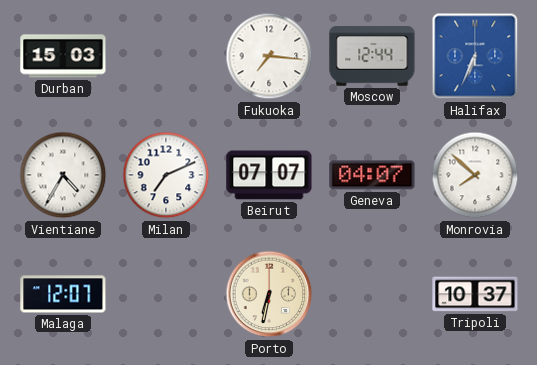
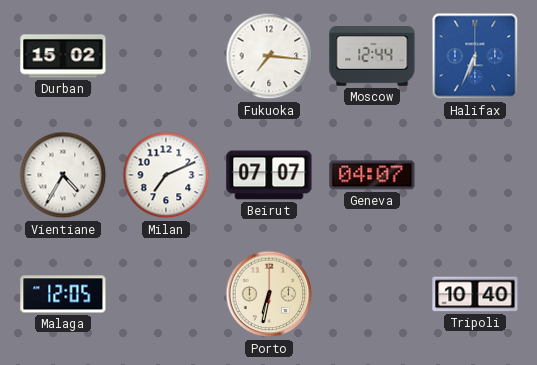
Durban: 15:03 -> 15:02
Monrovia: 7:52 -> none
Malaga: 12:07 -> 12:05
Tripoli: 10:37 -> 10:40
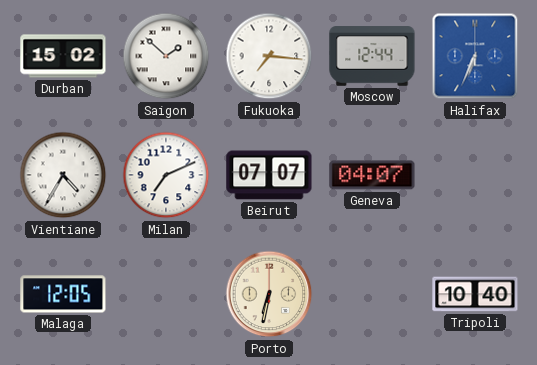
Saigon: none -> 1:52
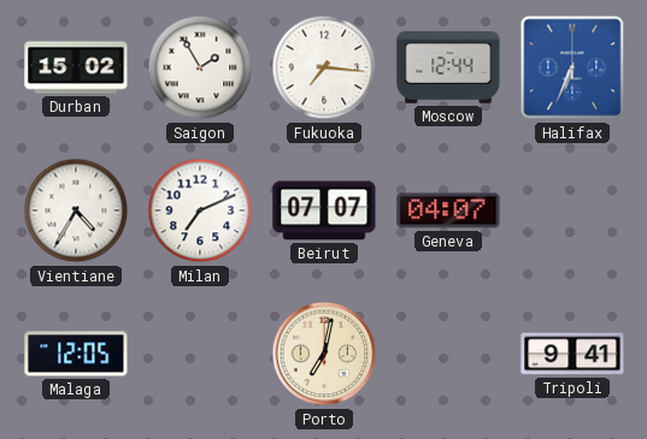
Saigon: 1:52 -> 1:55
Porto: 6:32 -> 7:02
Tripoli: 10:40 -> 9:41
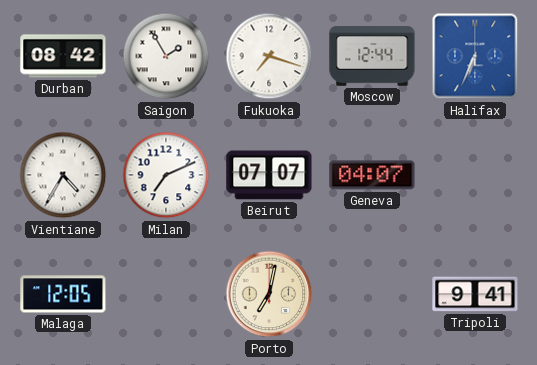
Durban: 15:02 -> 08:42
Fukuoka: 7:16 -> 7:18
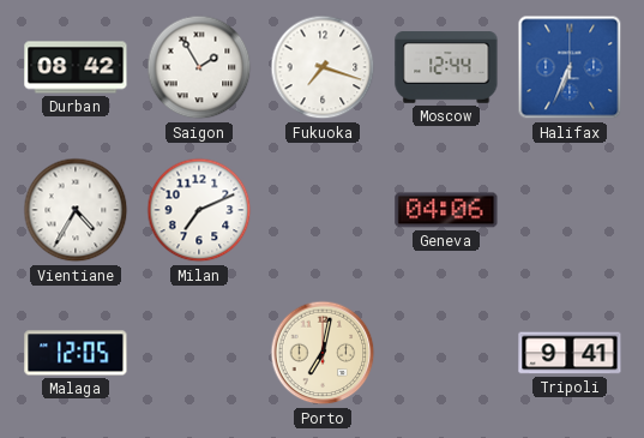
Beirut: 07:07 -> none
Geneva: 04:07 -> 04:06
